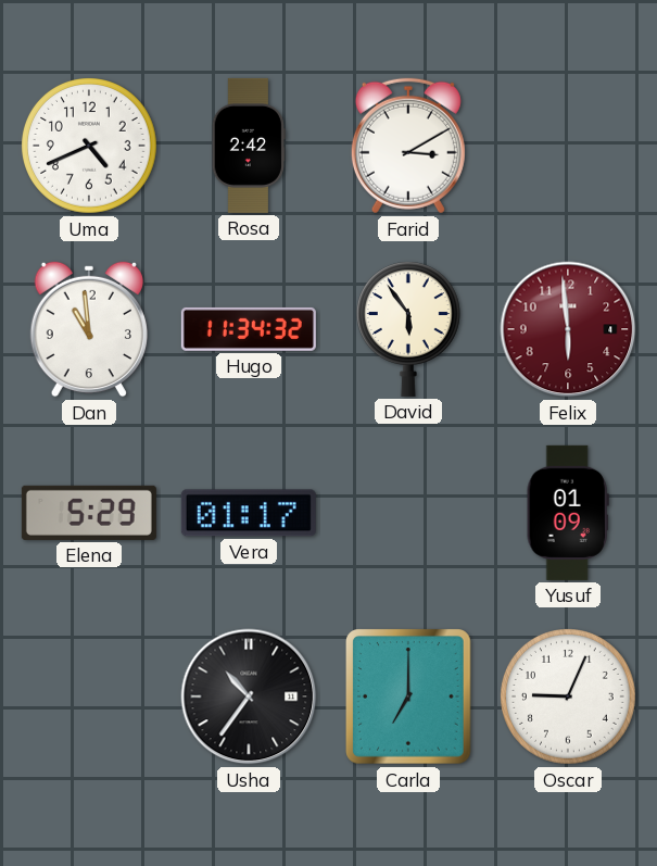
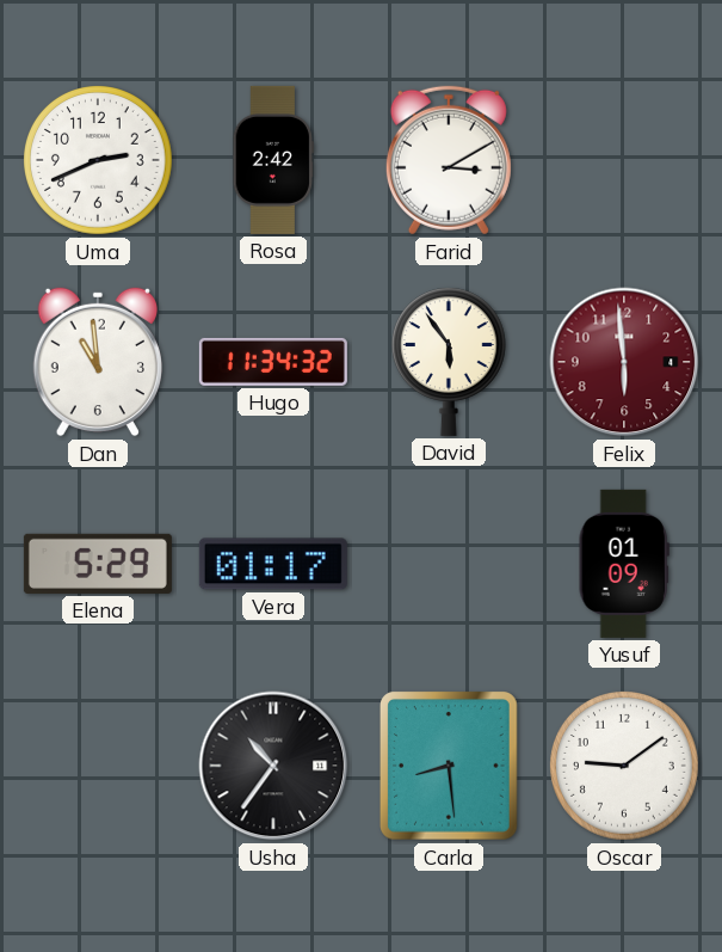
Uma: 4:41 -> 2:41
Carla: 7:00 -> 8:29
Oscar: 9:04 -> 9:09
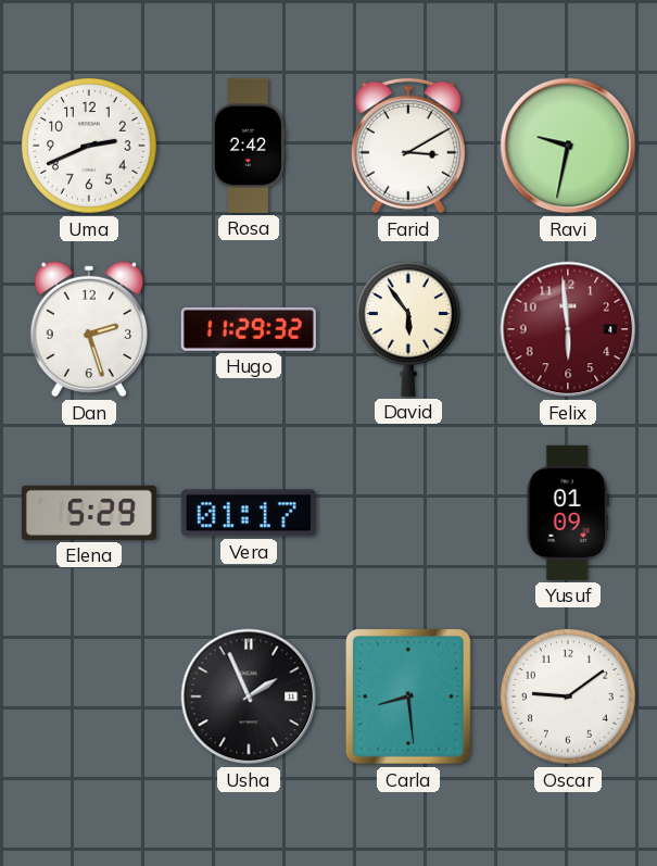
Ravi: none -> 9:32
Dan: 10:59 -> 2:27
Hugo: 11:34 -> 11:29
Usha: 10:36 -> 1:56
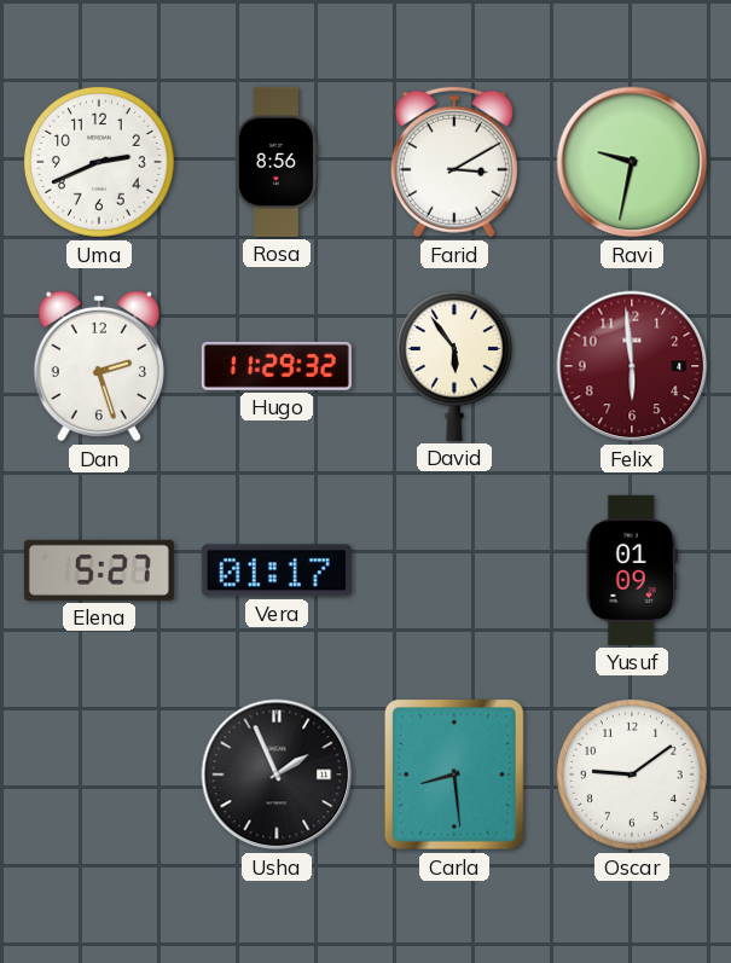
Rosa: 2:42 -> 8:56
Elena: 5:29 -> 5:27
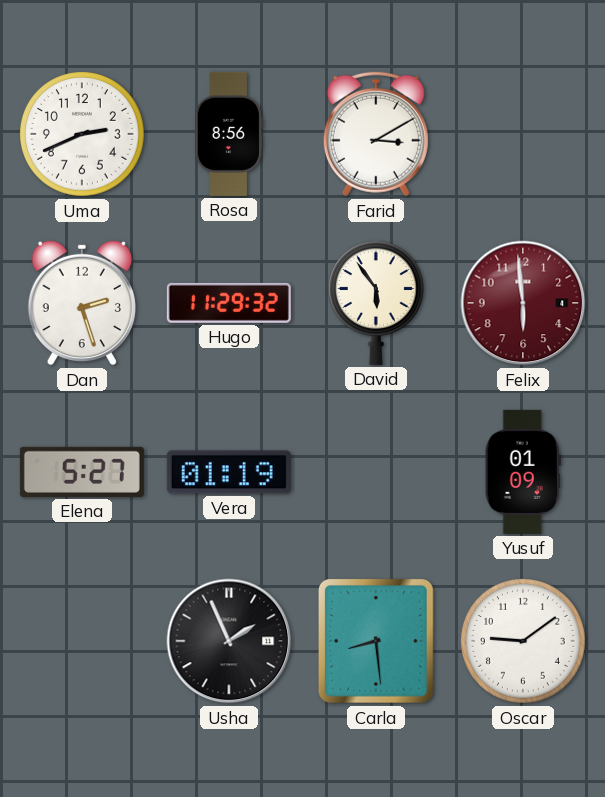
Ravi: 9:32 -> none
Vera: 01:17 -> 01:19
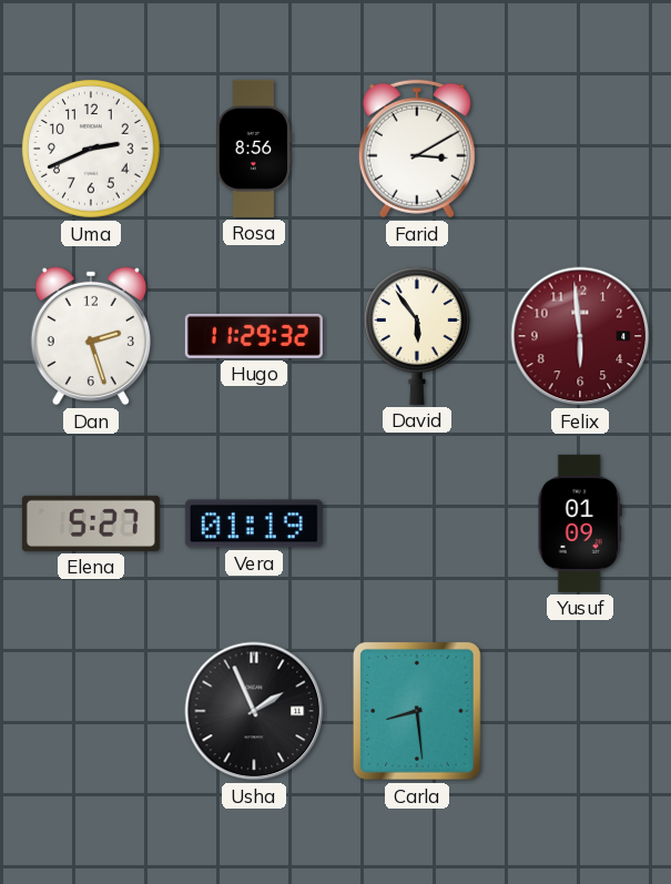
Oscar: 9:09 -> none
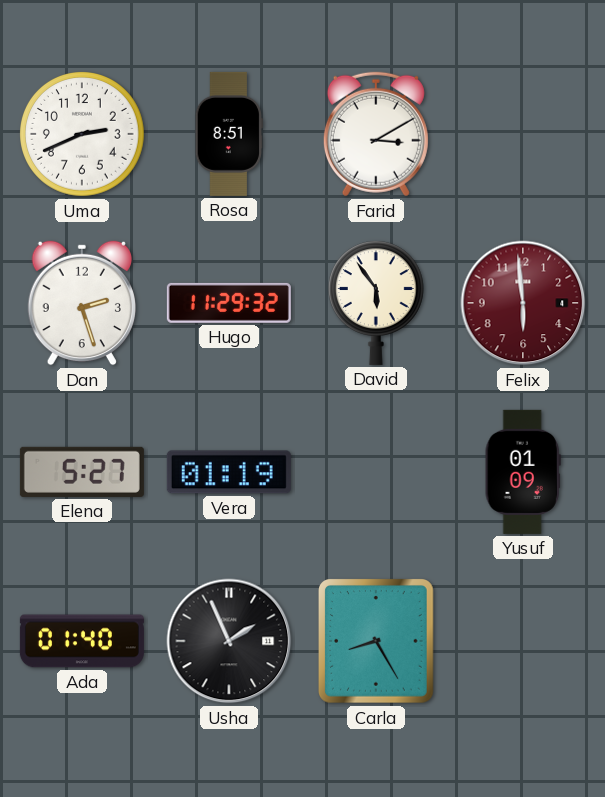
Rosa: 8:56 -> 8:51
Ada: none -> 01:40
Carla: 8:29 -> 8:25
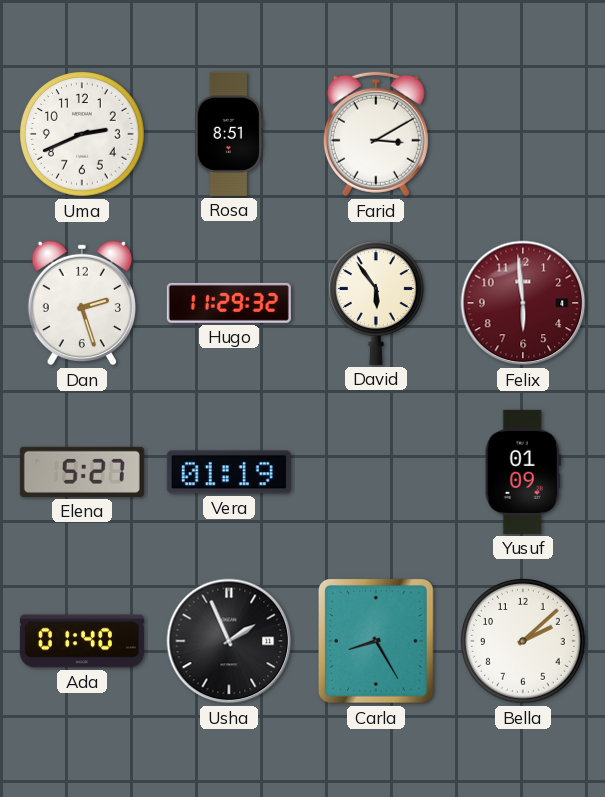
Bella: none -> 2:08
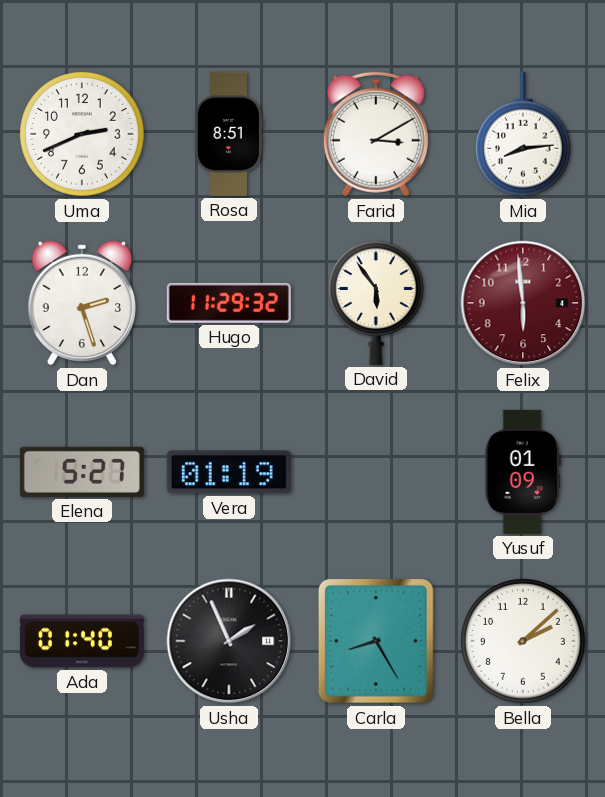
Mia: none -> 8:14
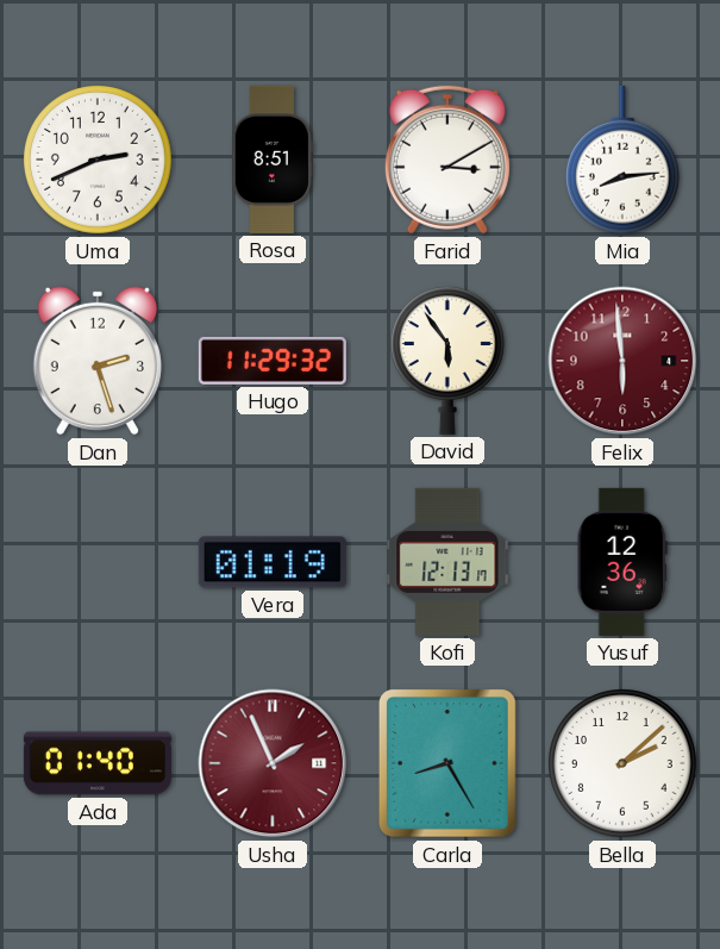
Elena: 5:27 -> none
Kofi: none -> 12:13
Yusuf: 01:09 -> 12:36
Usha dial: black -> burgundy
